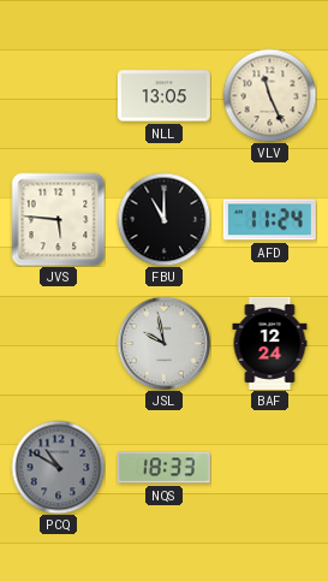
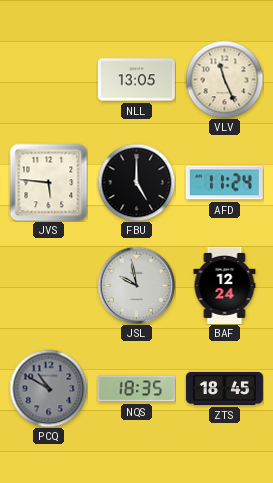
FBU: 11:00 -> 5:00
NQS: 18:33 -> 18:35
ZTS: none -> 18:45
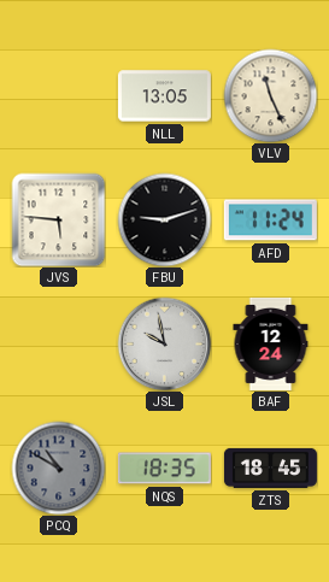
FBU: 5:00 -> 9:12
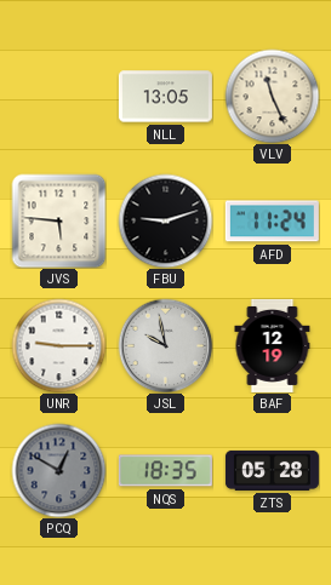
UNR: none -> 9:15
BAF: 12:24 -> 12:19
PCQ: 10:50 -> 12:50
ZTS: 18:45 -> 05:28
